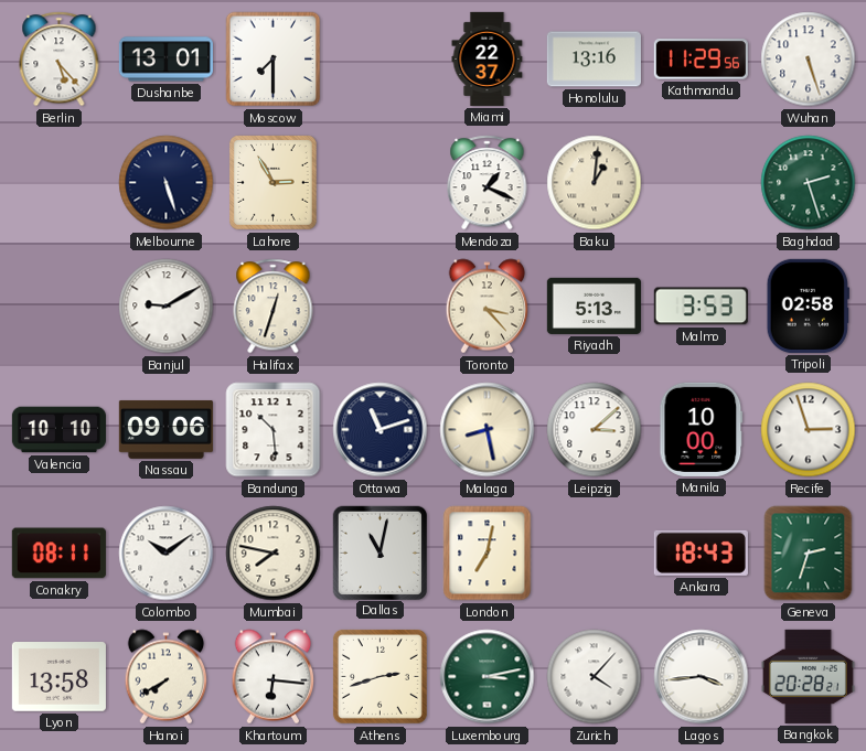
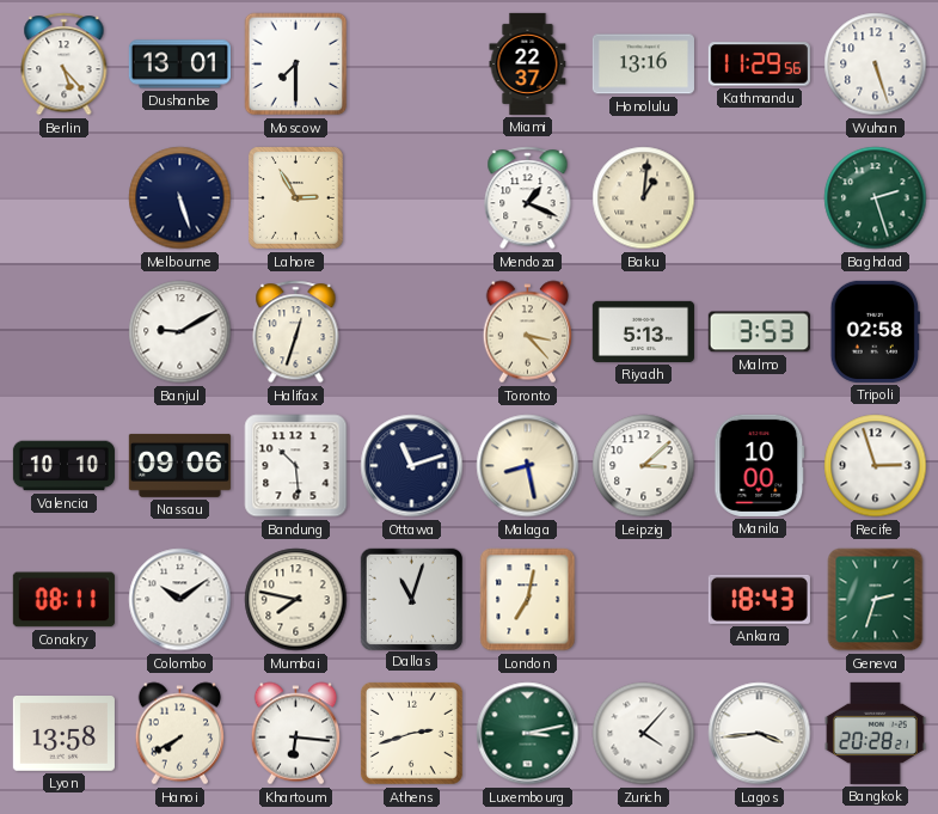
Dallas: 11:02 -> 11:03
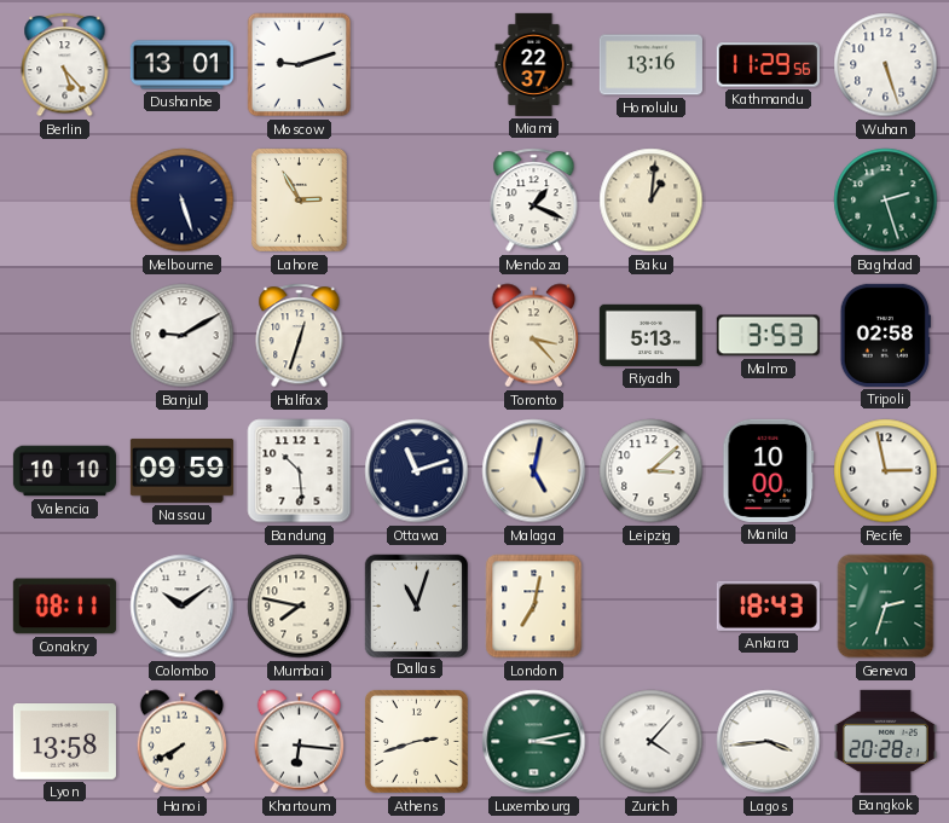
Moscow: 7:30 -> 9:12
Nassau: 09:06 -> 09:59
Malaga: 8:28 -> 5:02
Recife: 2:57 -> 2:58
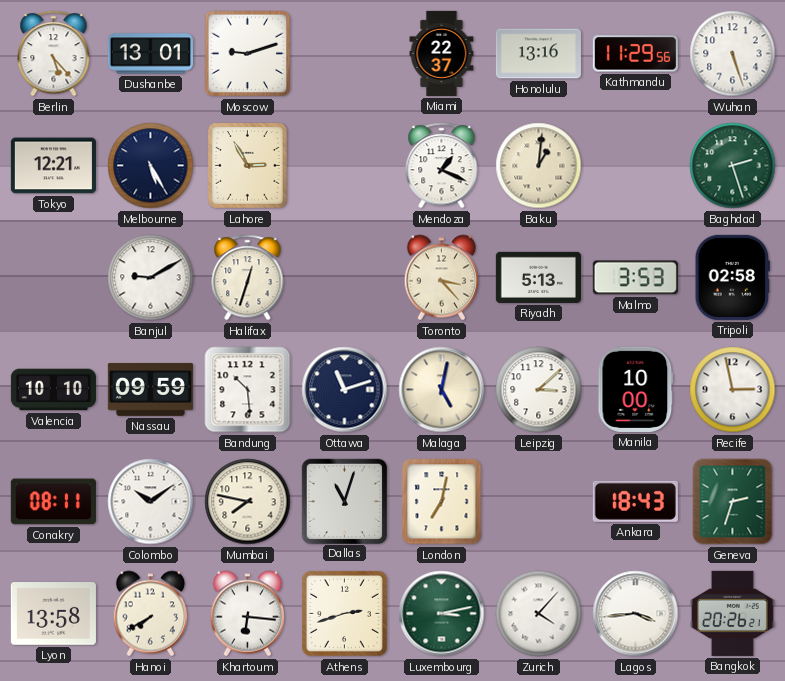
Tokyo: none -> 12:21
Melbourne: 5:27 -> 5:25
Bangkok: 20:28 -> 20:26
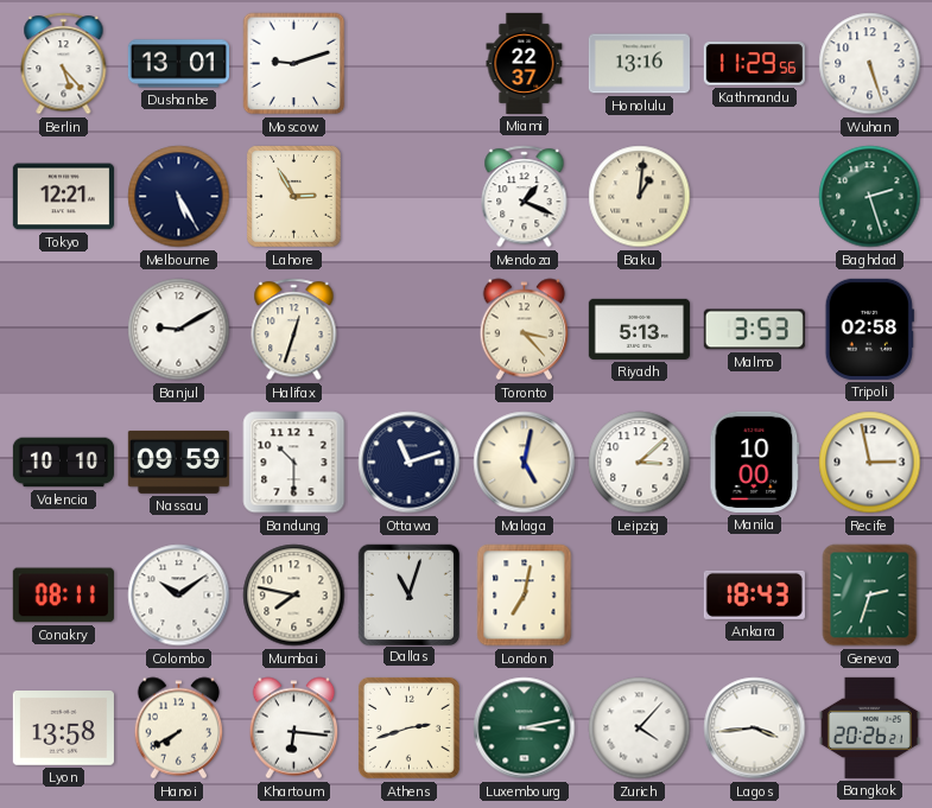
Bandung: 10:29 -> 10:30
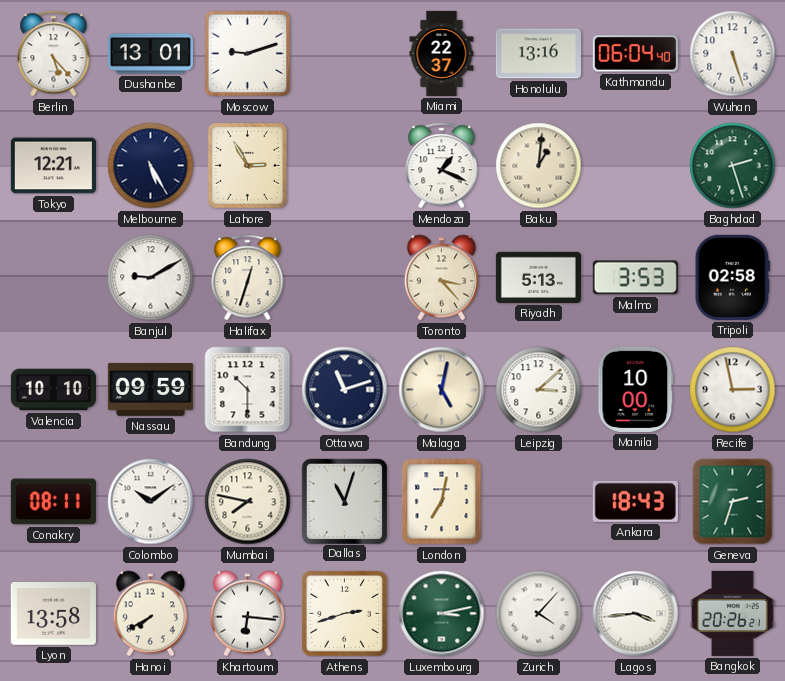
Kathmandu: 11:29 -> 06:04
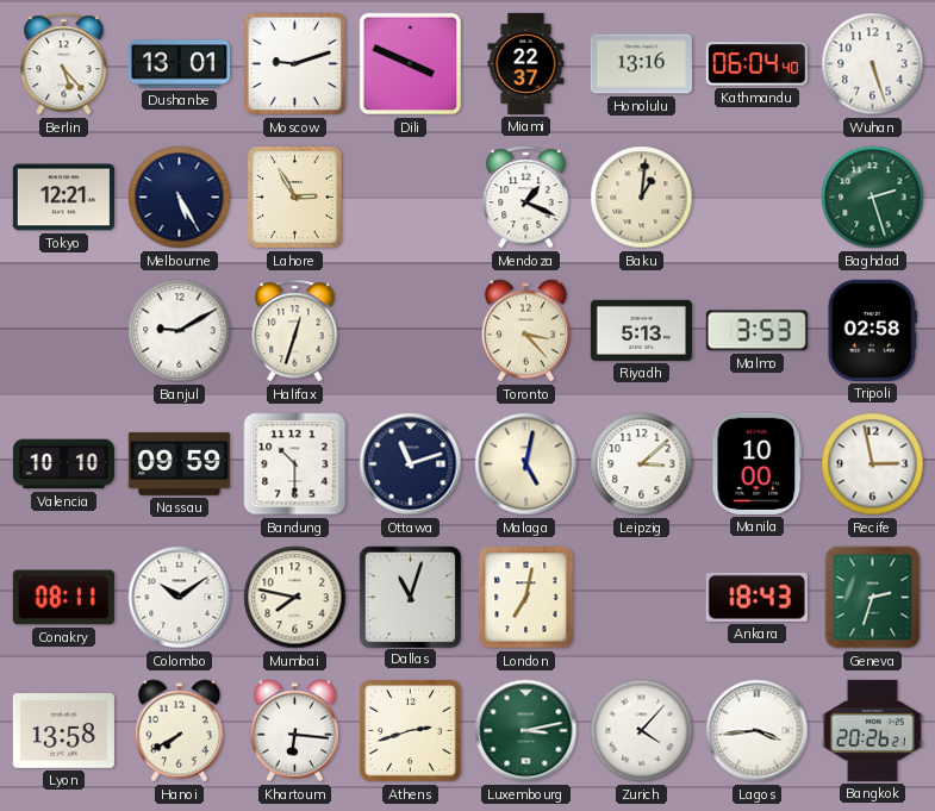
Dili: none -> 3:49
